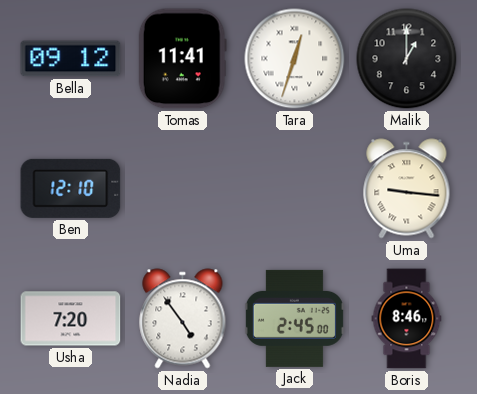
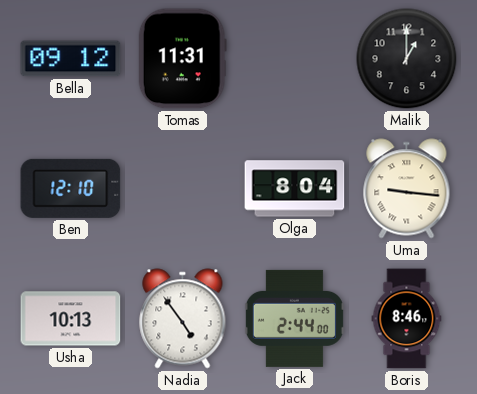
Tomas: 11:41 -> 11:31
Tara: 12:33 -> none
Olga: none -> 8:04
Usha: 7:20 -> 10:13
Jack: 2:45 -> 2:44
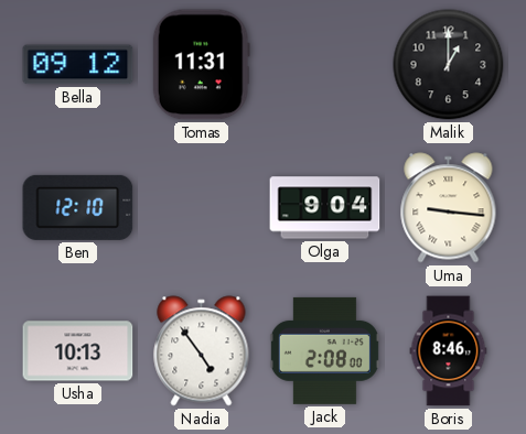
Olga: 8:04 -> 9:04
Jack: 2:44 -> 2:08
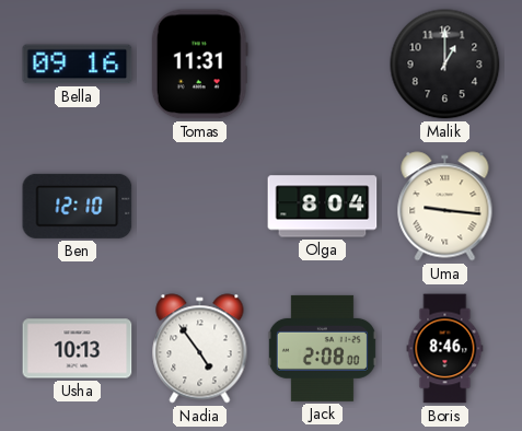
Bella: 09:12 -> 09:16
Olga: 9:04 -> 8:04
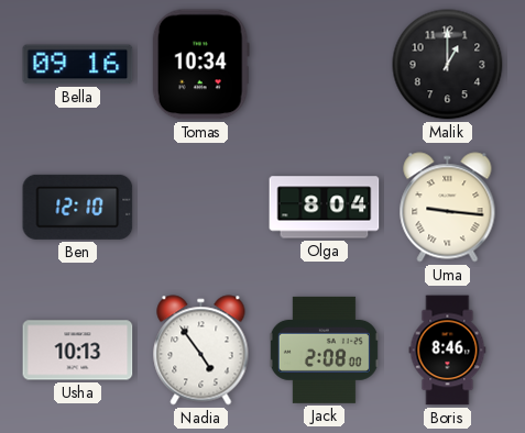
Tomas: 11:31 -> 10:34
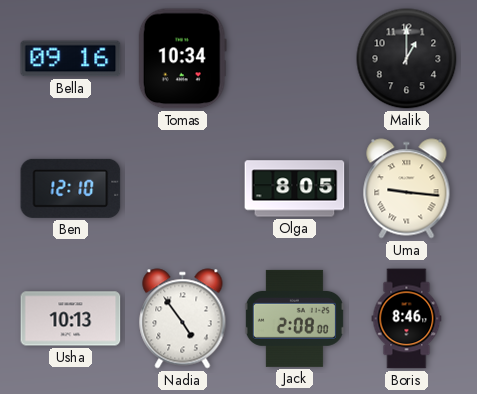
Olga: 8:04 -> 8:05
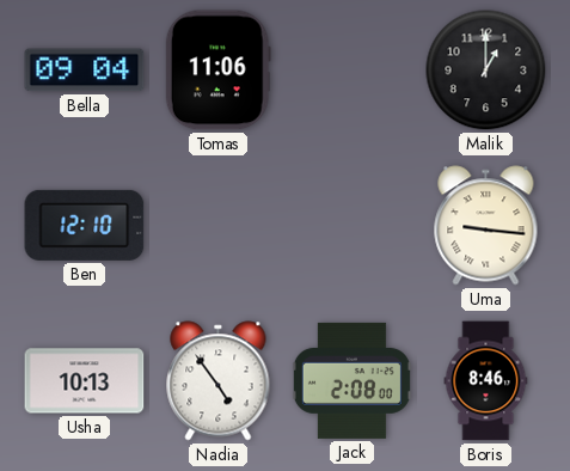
Bella: 09:16 -> 09:04
Tomas: 10:34 -> 11:06
Olga: 8:05 -> none
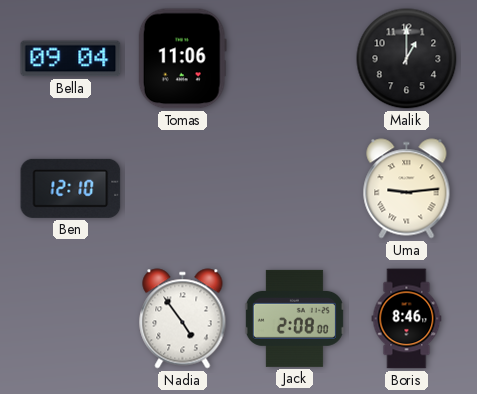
Uma: 9:16 -> 9:14
Usha: 10:13 -> none
